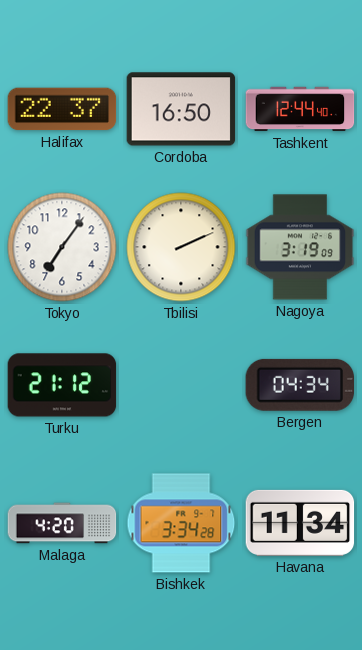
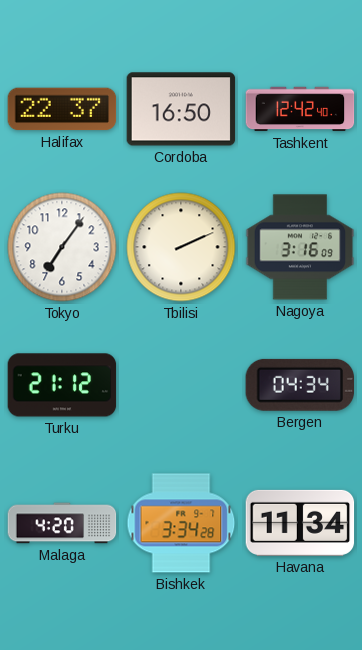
Tashkent: 12:44 -> 12:42
Nagoya: 3:19 -> 3:16
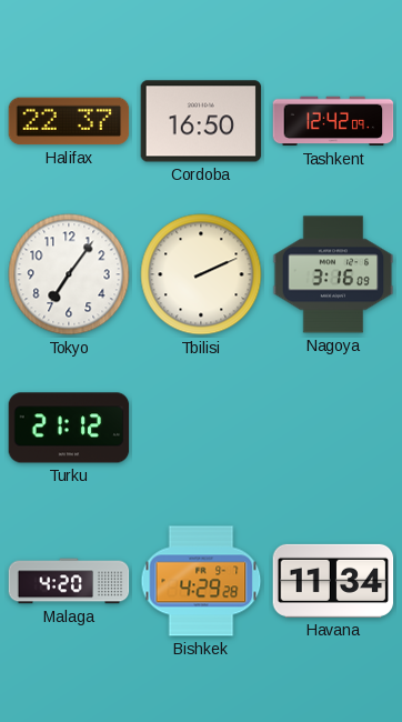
Tashkent: 12:42:40 -> 12:42:09
Bergen: 04:34 -> none
Bishkek: 3:34 -> 4:29
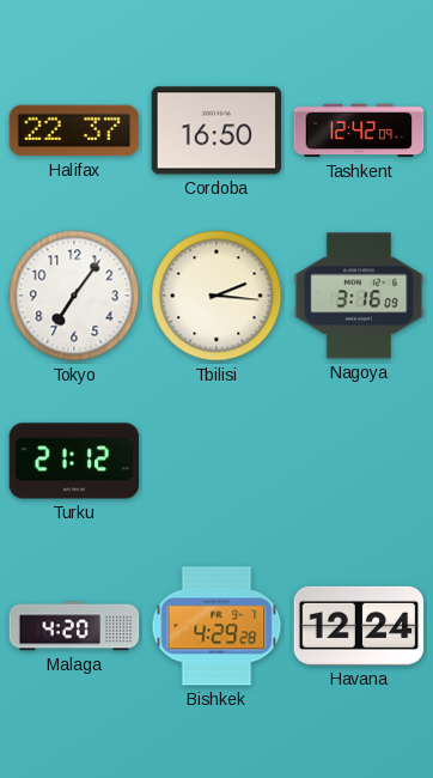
Tbilisi: 2:11 -> 2:16
Havana: 11:34 -> 12:24
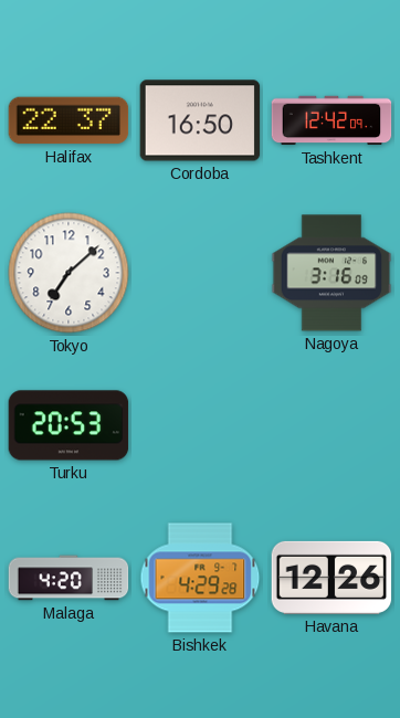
Tokyo: 7:06 -> 7:08
Tbilisi: 2:16 -> none
Turku: 21:12 -> 20:53
Havana: 12:24 -> 12:26
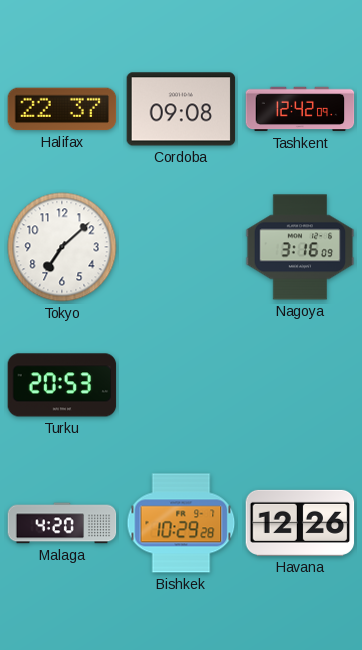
Cordoba: 16:50 -> 09:08
Bishkek: 4:29 -> 10:29
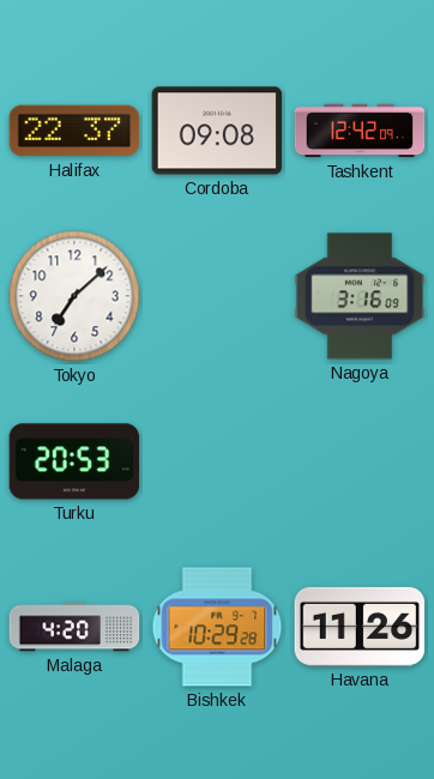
Havana: 12:26 -> 11:26
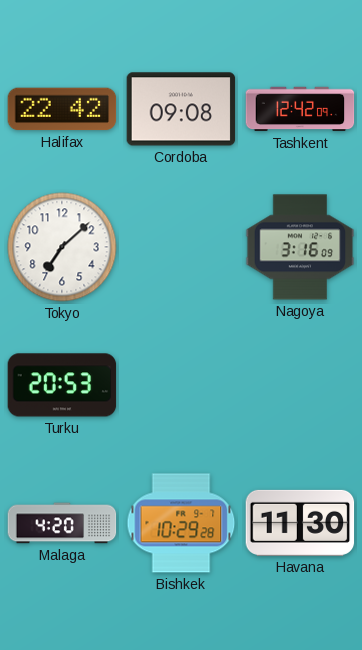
Halifax: 22:37 -> 22:42
Havana: 11:26 -> 11:30
